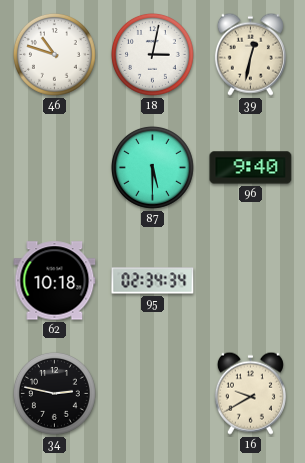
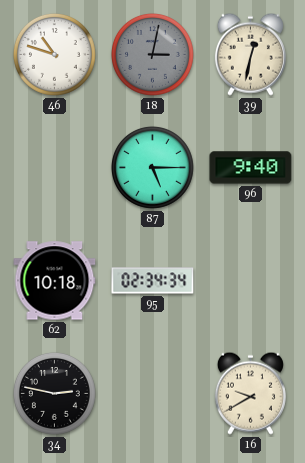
18 dial: white -> grey
87: 5:30 -> 5:15
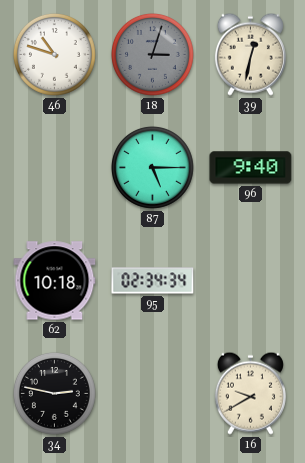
18: 3:02 -> 3:03
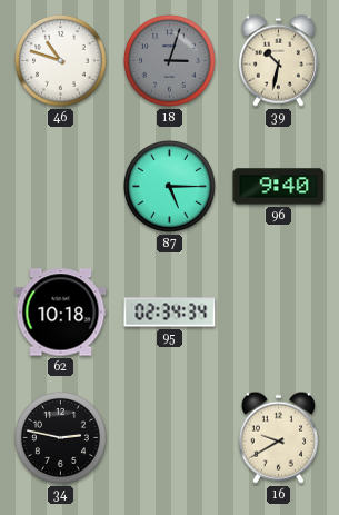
39: 12:32 -> 10:32
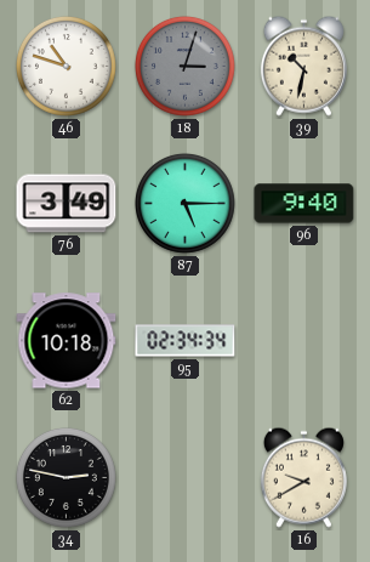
76: none -> 3:49
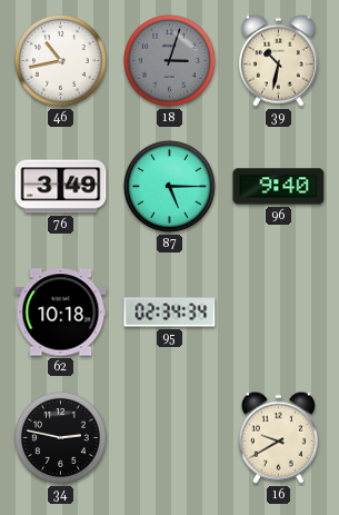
46: 10:48 -> 10:43
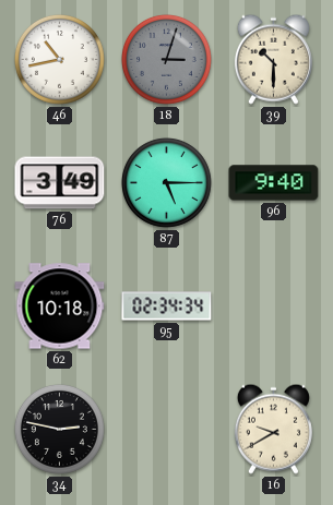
39: 10:32 -> 10:30
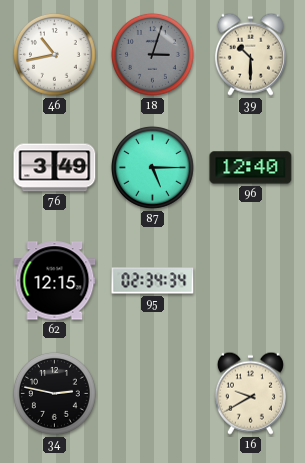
96: 9:40 -> 12:40
62: 10:18 -> 12:15
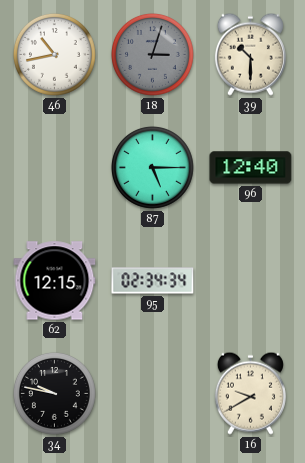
76: 3:49 -> none
34: 2:47 -> 9:47
